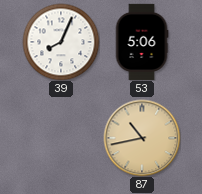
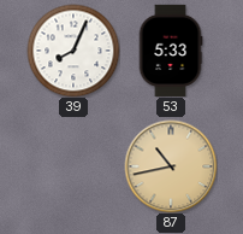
53: 5:06 -> 5:33
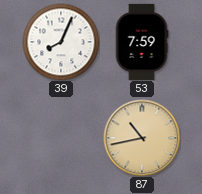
53: 5:33 -> 7:59
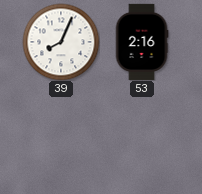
53: 7:59 -> 2:16
87: 10:43 -> none
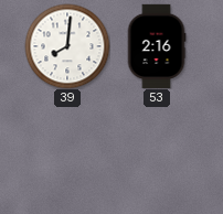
39: 8:04 -> 8:01
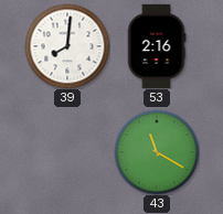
43: none -> 11:20
